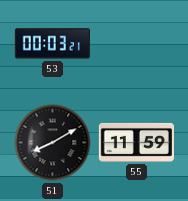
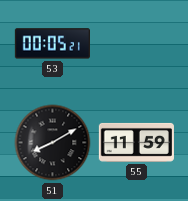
53: 00:03 -> 00:05
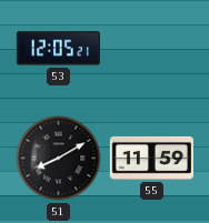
53: 00:05 -> 12:05
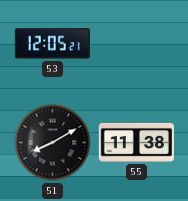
55: 11:59 -> 11:38
